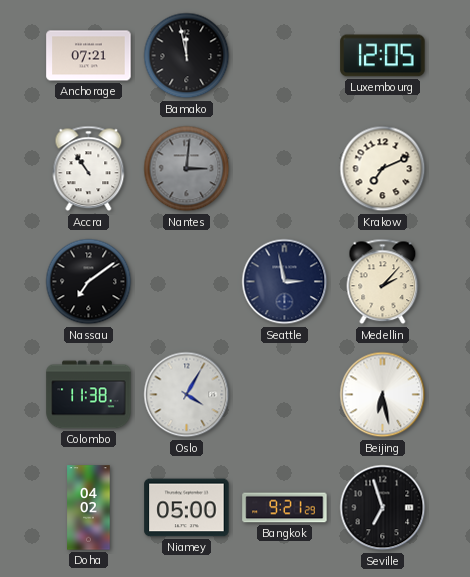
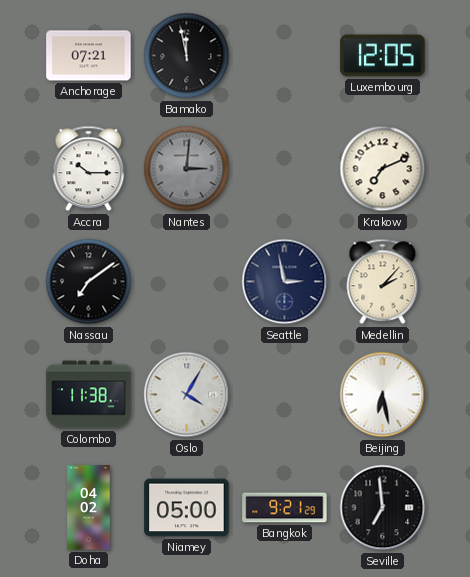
Accra: 10:54 -> 10:15
Seville: 6:57 -> 6:59
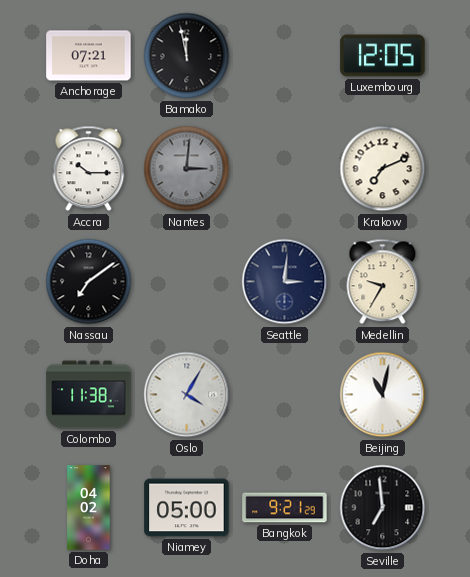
Seattle: 2:58 -> 3:01
Medellin: 2:07 -> 9:35
Beijing: 6:28 -> 11:02
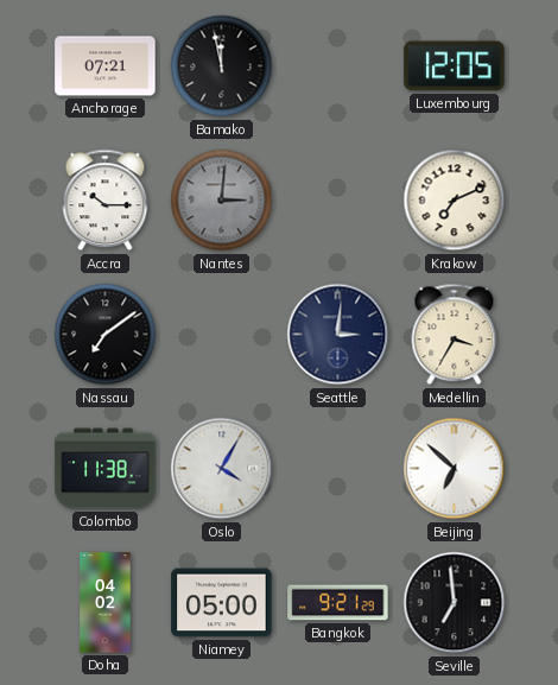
Medellin: 9:35 -> 3:35
Beijing: 11:02 -> 6:52
